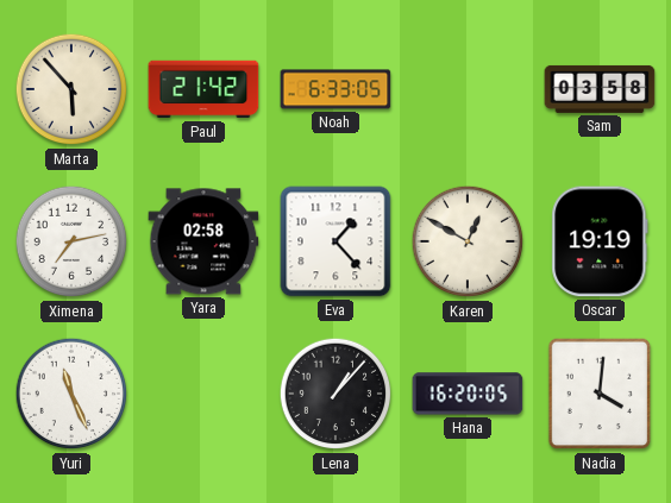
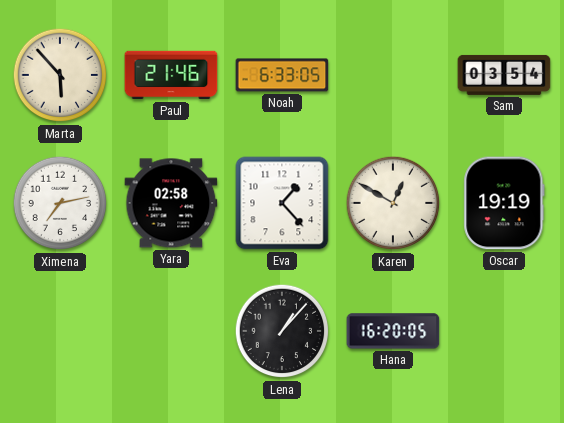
Paul: 21:42 -> 21:46
Sam: 03:58 -> 03:54
Yuri: 11:26 -> none
Nadia: 4:01 -> none
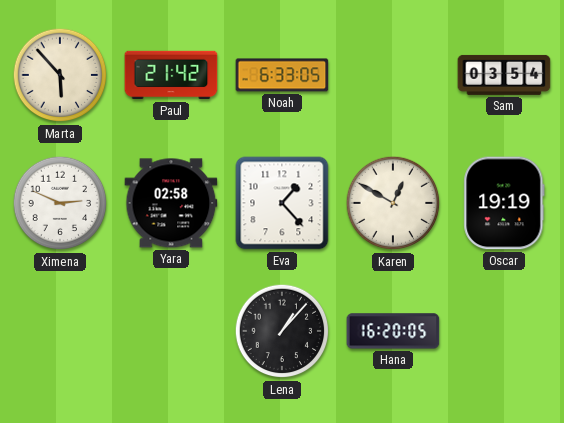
Paul: 21:46 -> 21:42
Ximena: 7:13 -> 2:49
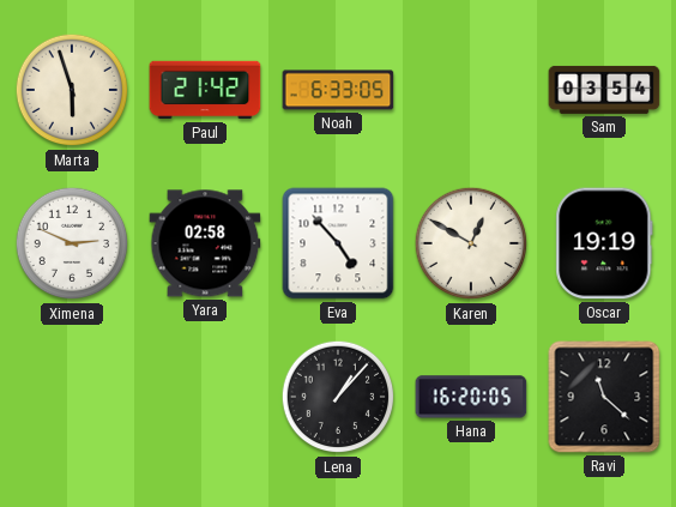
Marta: 5:53 -> 5:57
Eva: 1:23 -> 4:53
Ravi: none -> 11:22
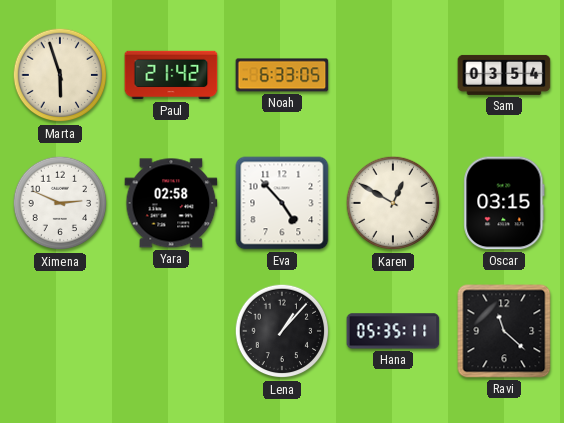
Oscar: 19:19 -> 03:15
Hana: 16:20 -> 05:35
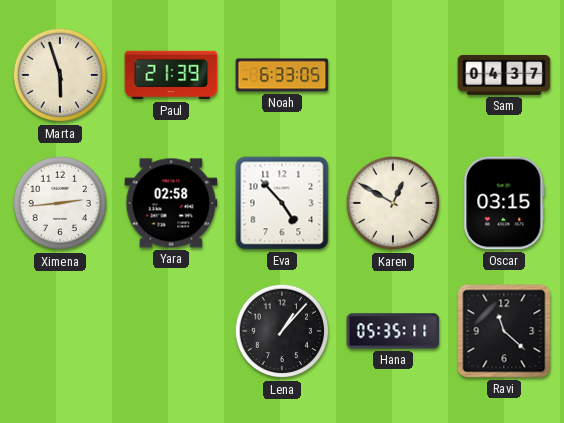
Paul: 21:42 -> 21:39
Sam: 03:54 -> 04:37
Ximena: 2:49 -> 2:44
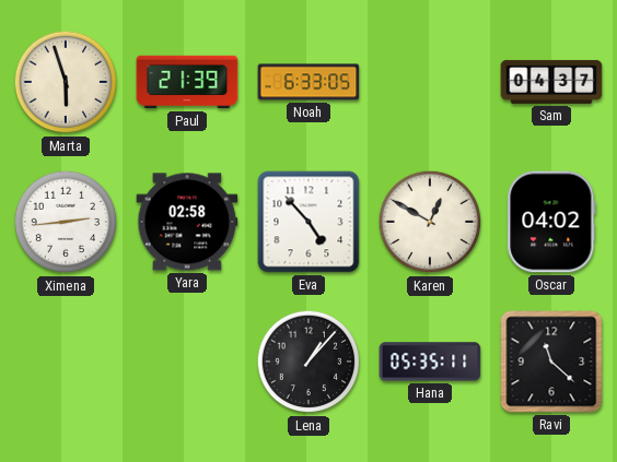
Oscar: 03:15 -> 04:02
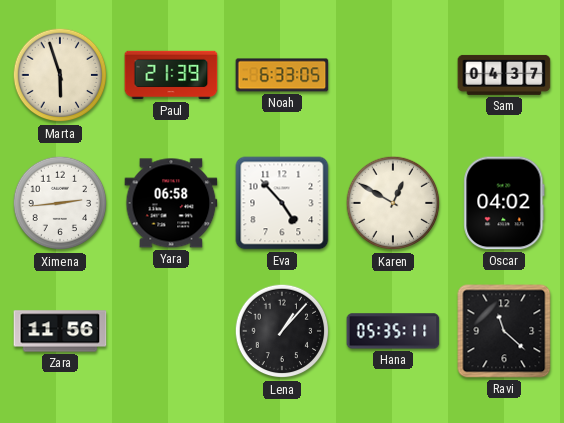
Yara: 02:58 -> 06:58
Zara: none -> 11:56
